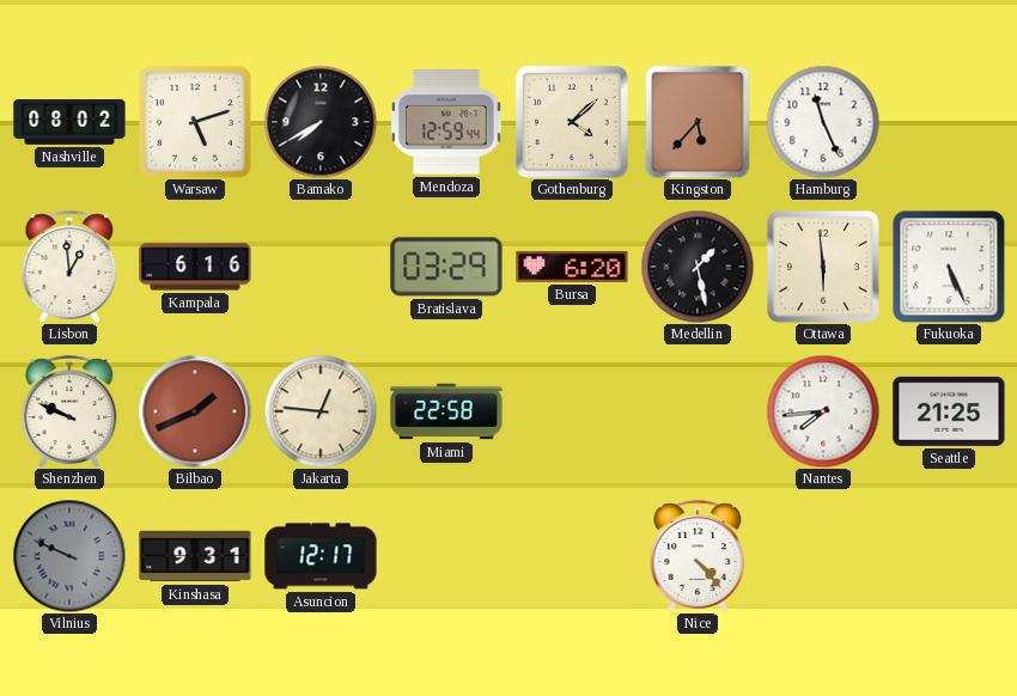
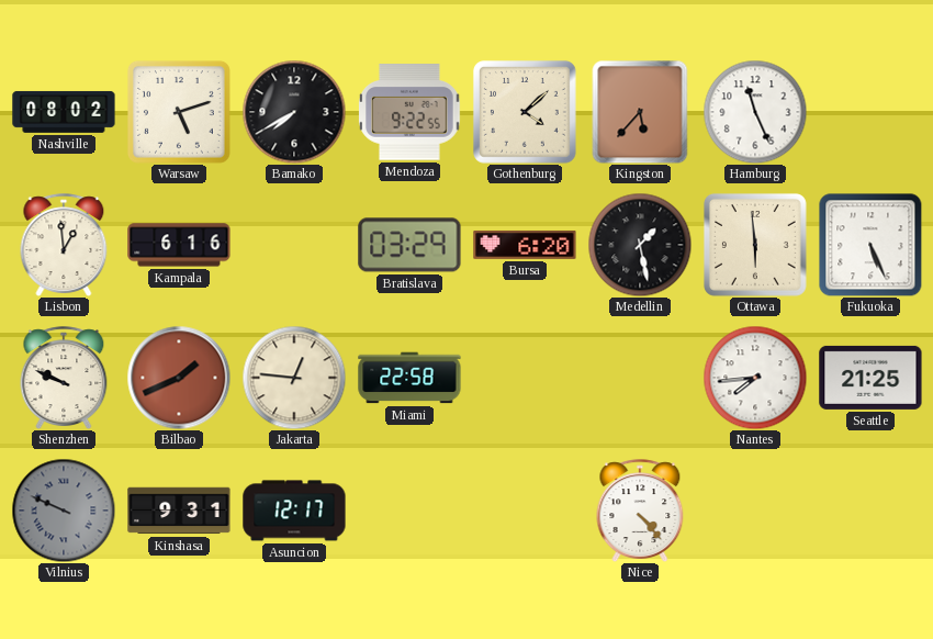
Mendoza: 12:59 -> 9:22
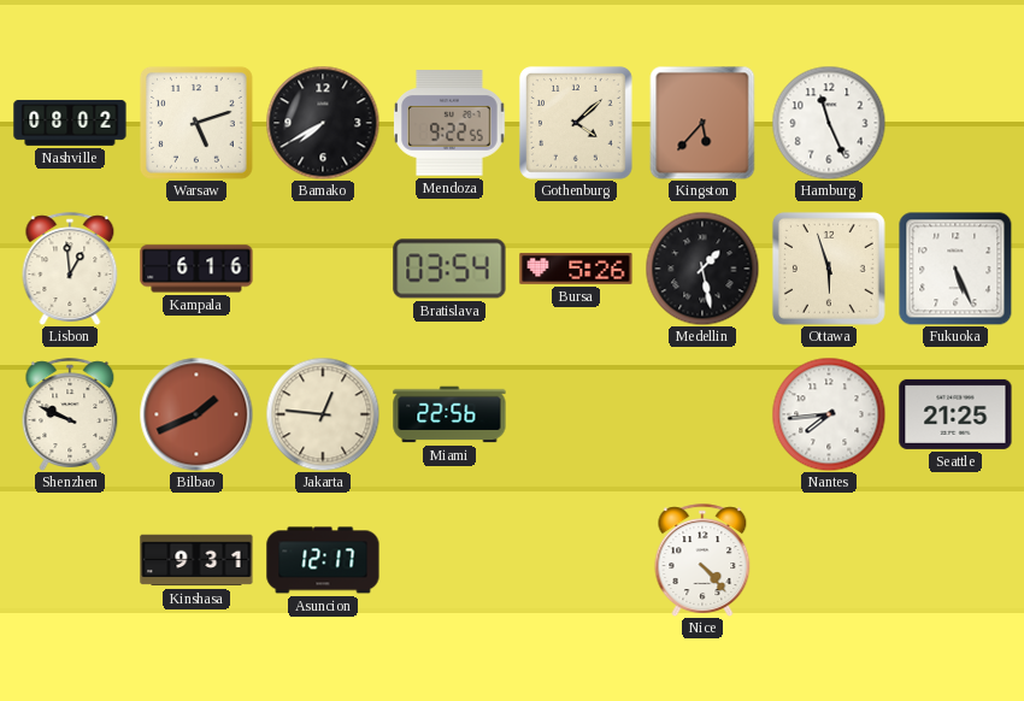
Bratislava: 03:29 -> 03:54
Bursa: 6:20 -> 5:26
Ottawa: 5:59 -> 5:57
Miami: 22:58 -> 22:56
Vilnius: 9:49 -> none
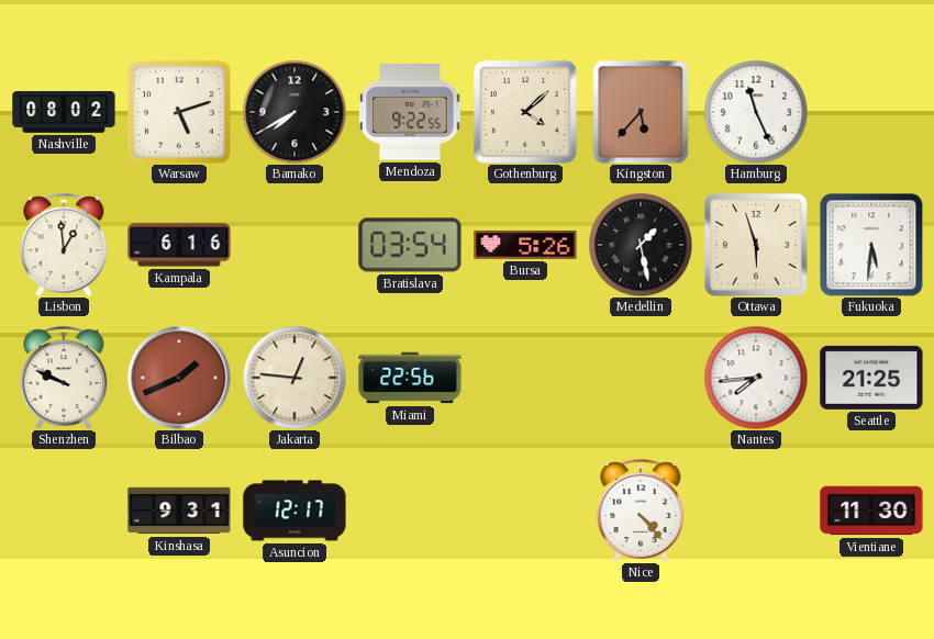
Fukuoka: 5:26 -> 5:31
Vientiane: none -> 11:30
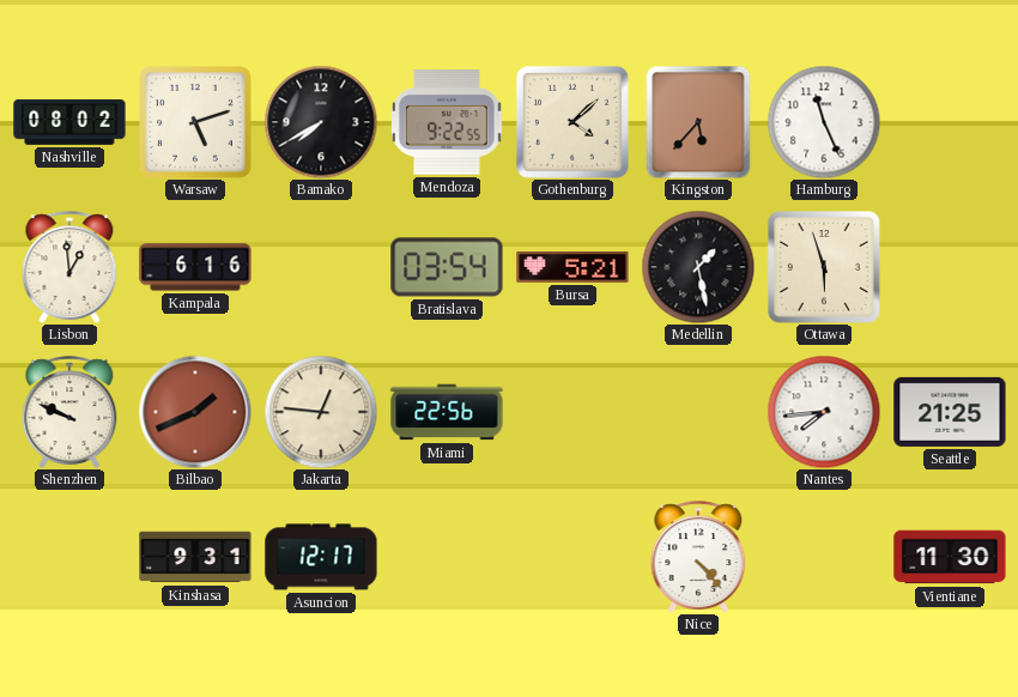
Bursa: 5:26 -> 5:21
Fukuoka: 5:31 -> none
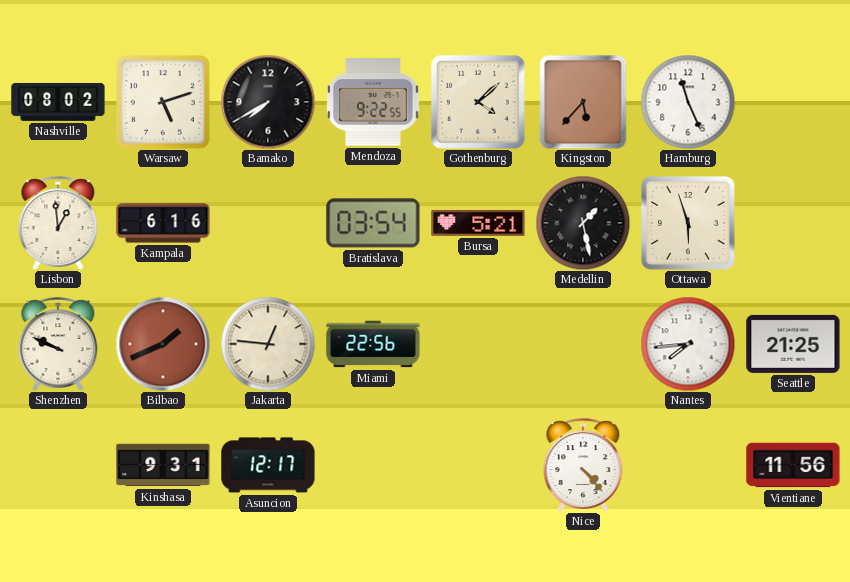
Vientiane: 11:30 -> 11:56
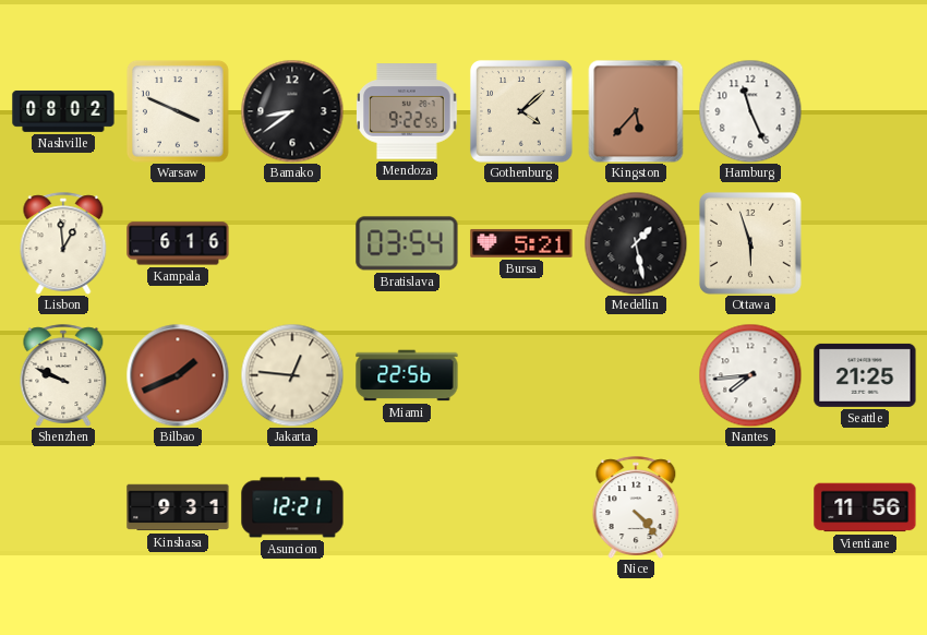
Warsaw: 5:12 -> 3:49
Bamako: 7:40 -> 8:39
Asuncion: 12:17 -> 12:21
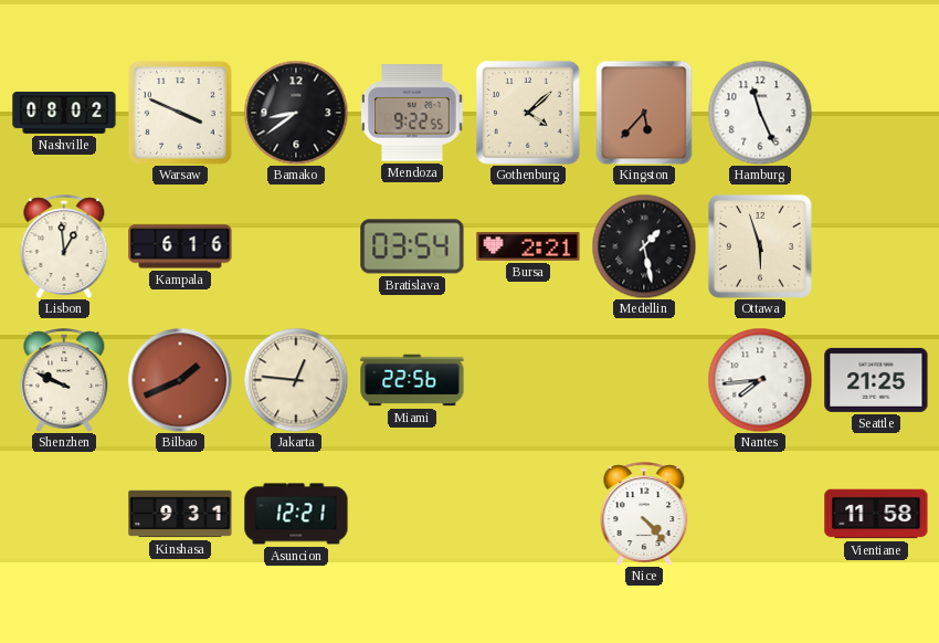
Bursa: 5:21 -> 2:21
Vientiane: 11:56 -> 11:58
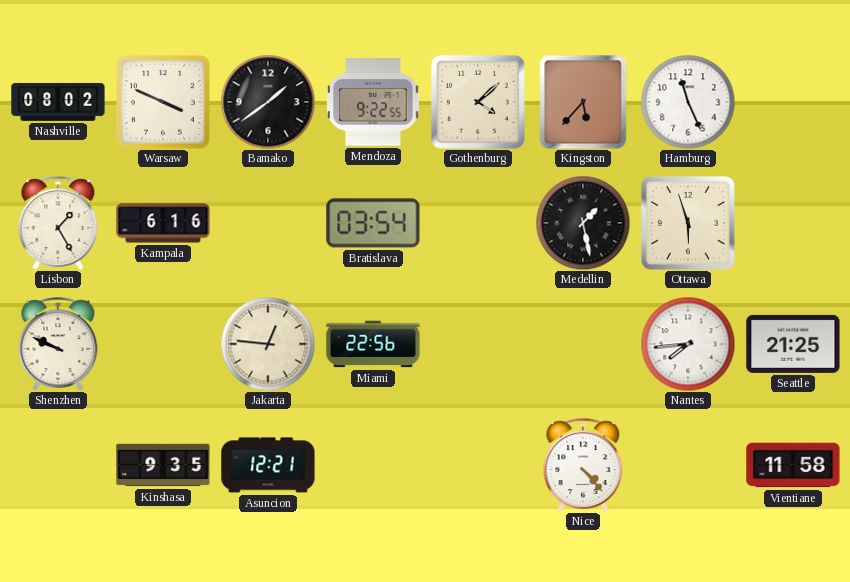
Bamako: 8:39 -> 1:39
Lisbon: 12:59 -> 1:25
Bursa: 2:21 -> none
Bilbao: 1:41 -> none
Kinshasa: 9:31 -> 9:35
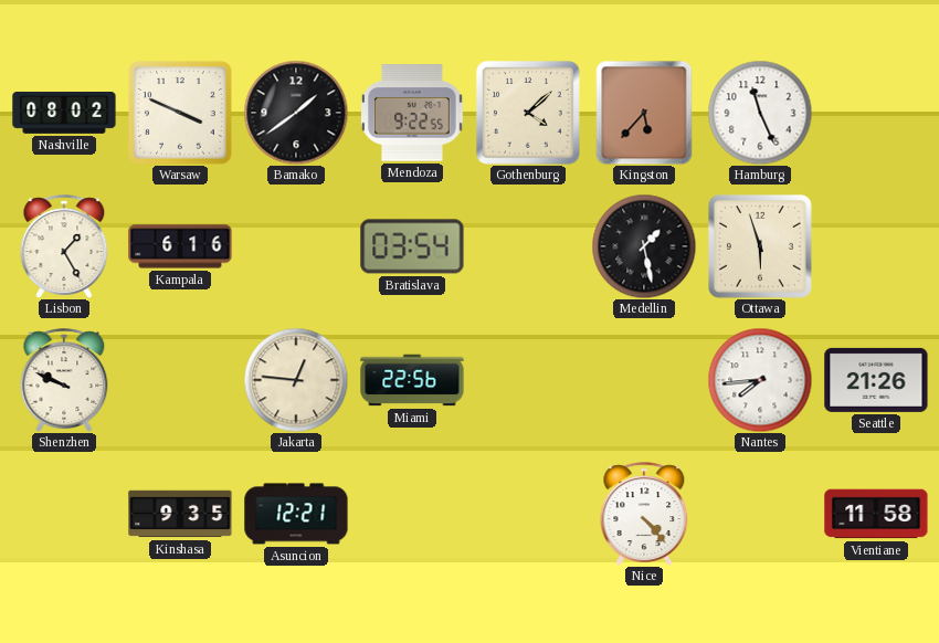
Seattle: 21:25 -> 21:26
